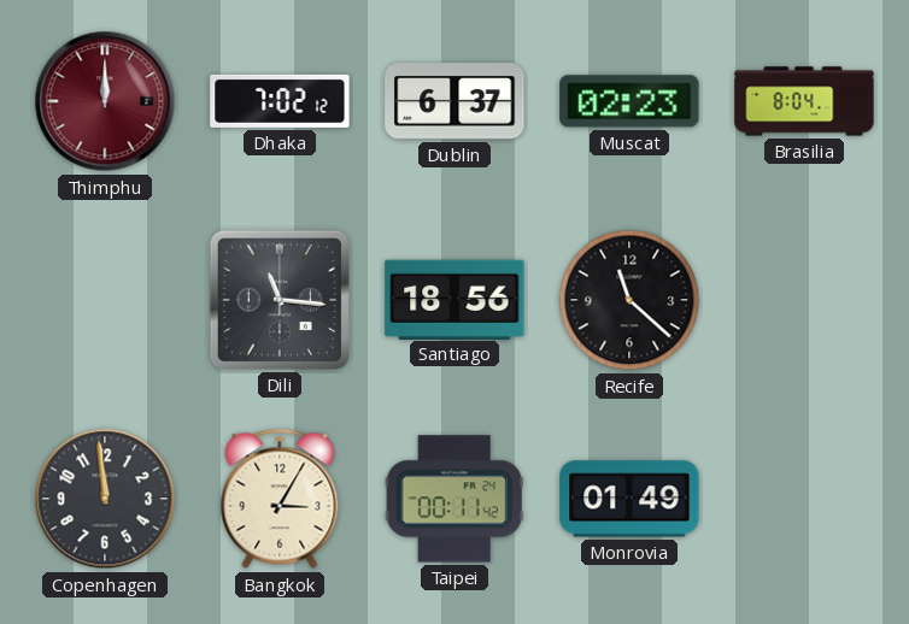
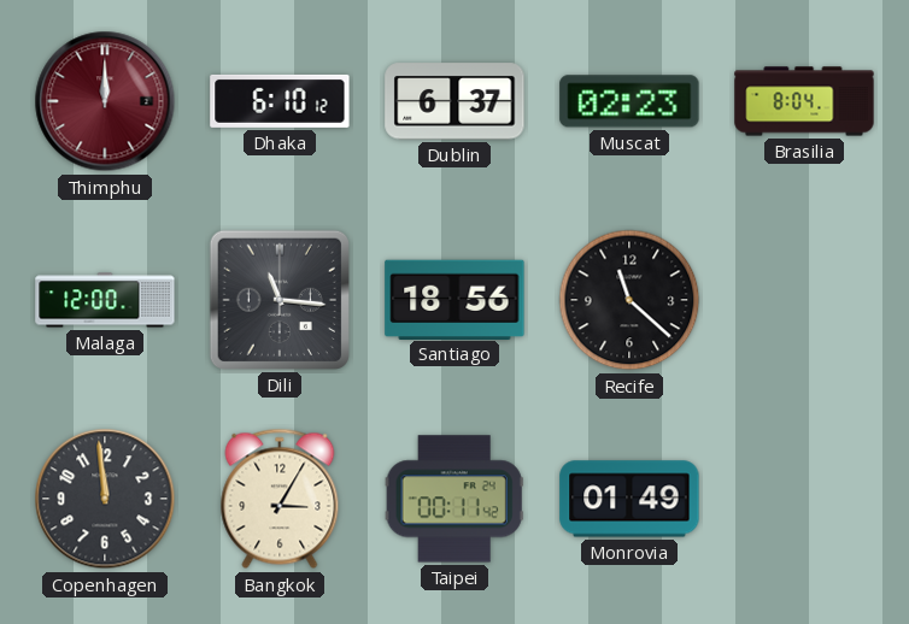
Dhaka: 7:02 -> 6:10
Malaga: none -> 12:00
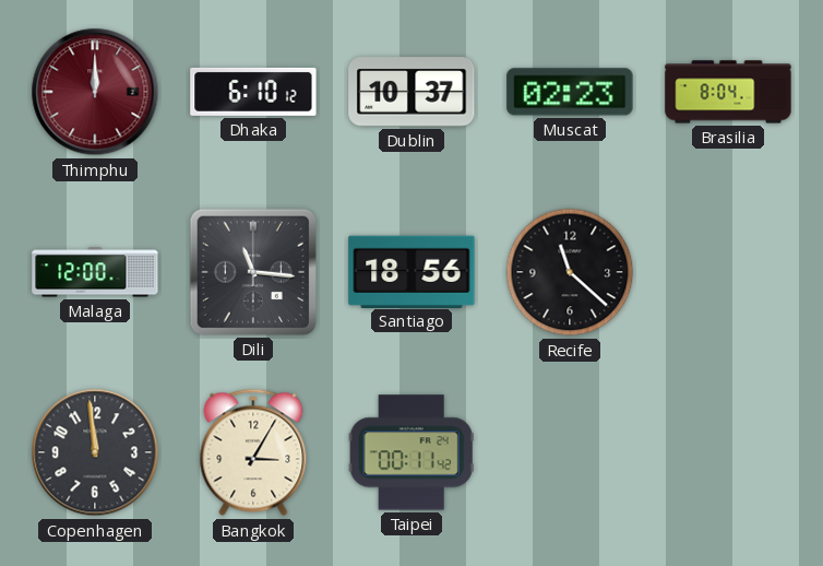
Dublin: 6:37 -> 10:37
Monrovia: 01:49 -> none
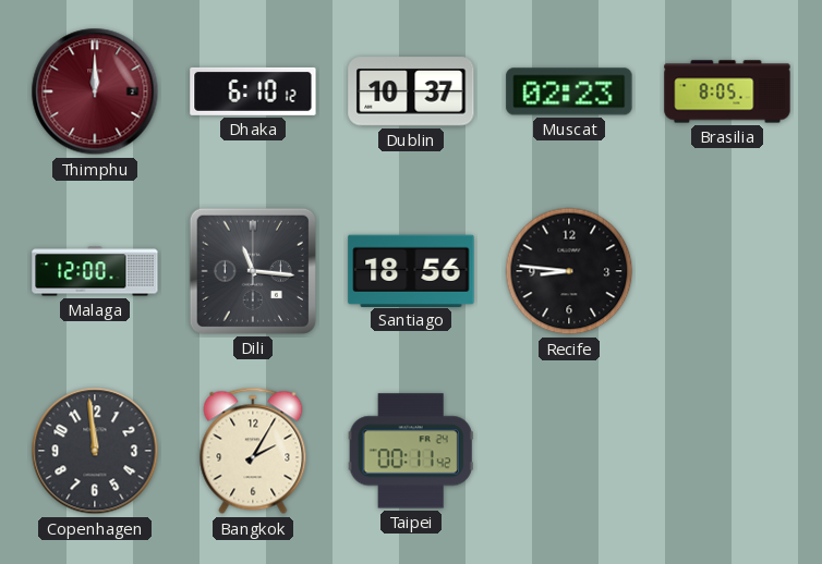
Brasilia: 8:04 -> 8:05
Recife: 11:22 -> 8:46
Bangkok: 3:05 -> 2:05
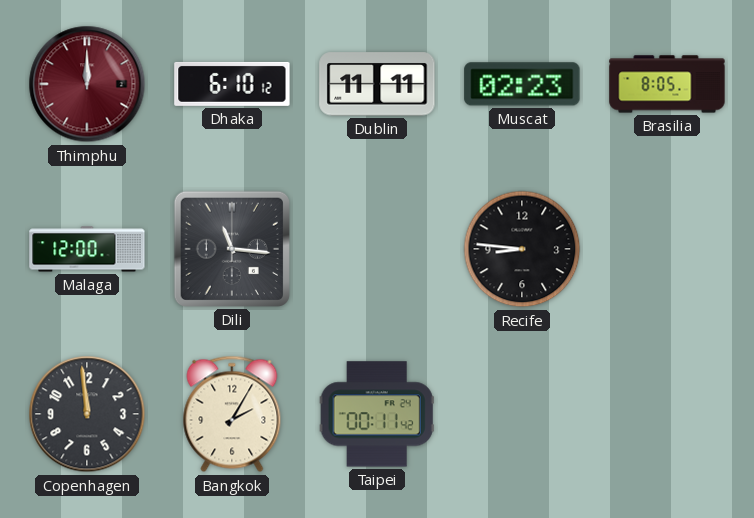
Dublin: 10:37 -> 11:11
Santiago: 18:56 -> none
